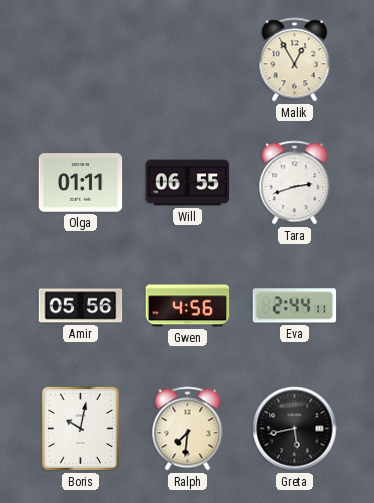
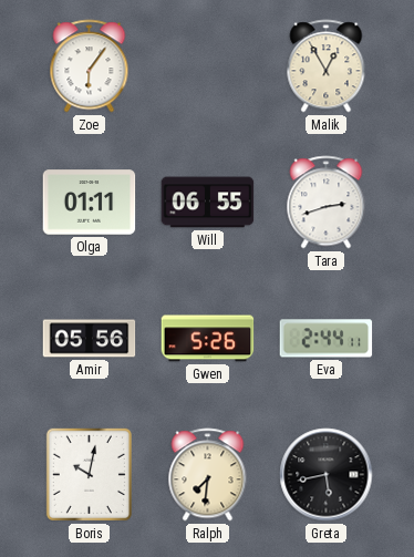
Zoe: none -> 6:06
Gwen: 4:56 -> 5:26
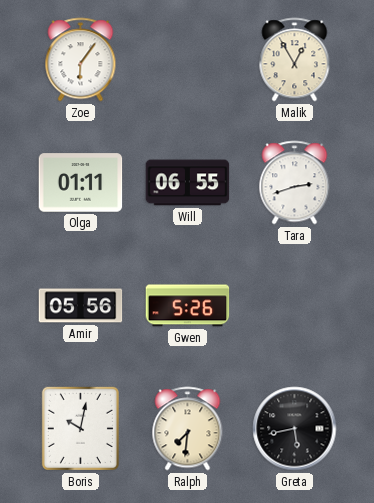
Eva: 2:44 -> none
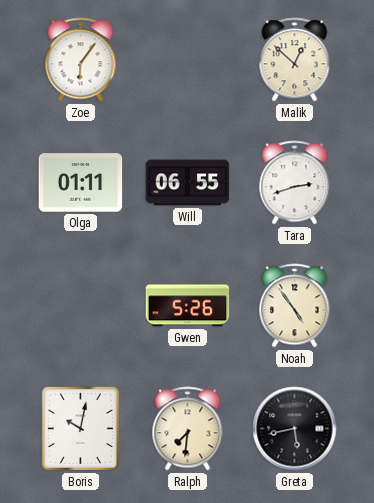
Malik: 12:55 -> 12:52
Amir: 05:56 -> none
Noah: none -> 4:54
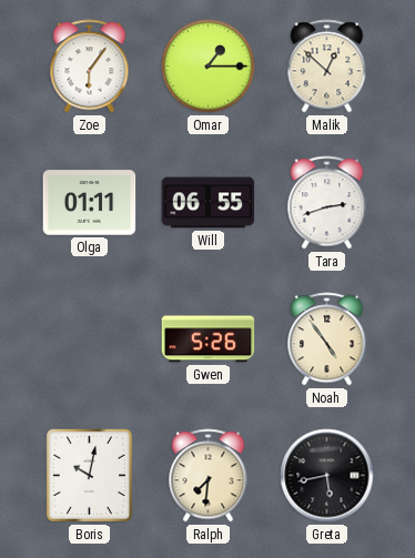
Omar: none -> 1:15
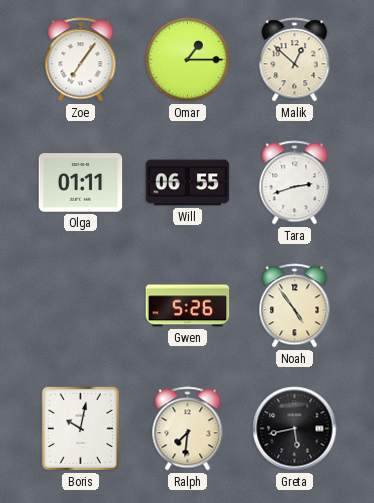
Zoe: 6:06 -> 7:06
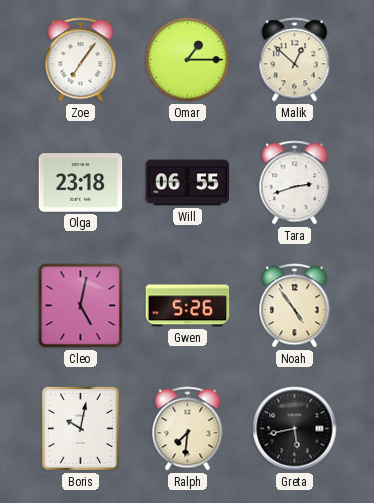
Olga: 01:11 -> 23:18
Cleo: none -> 5:02
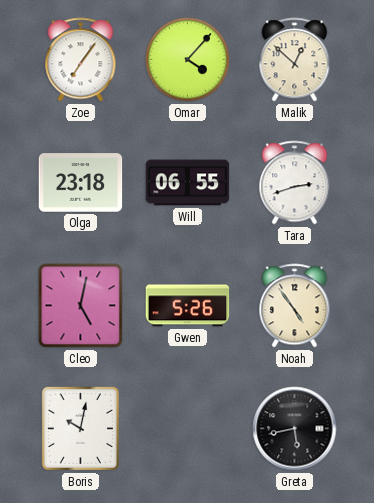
Omar: 1:15 -> 4:07
Ralph: 7:31 -> none
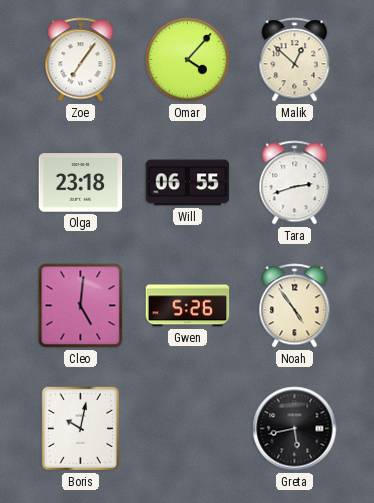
Cleo: 5:02 -> 5:01
